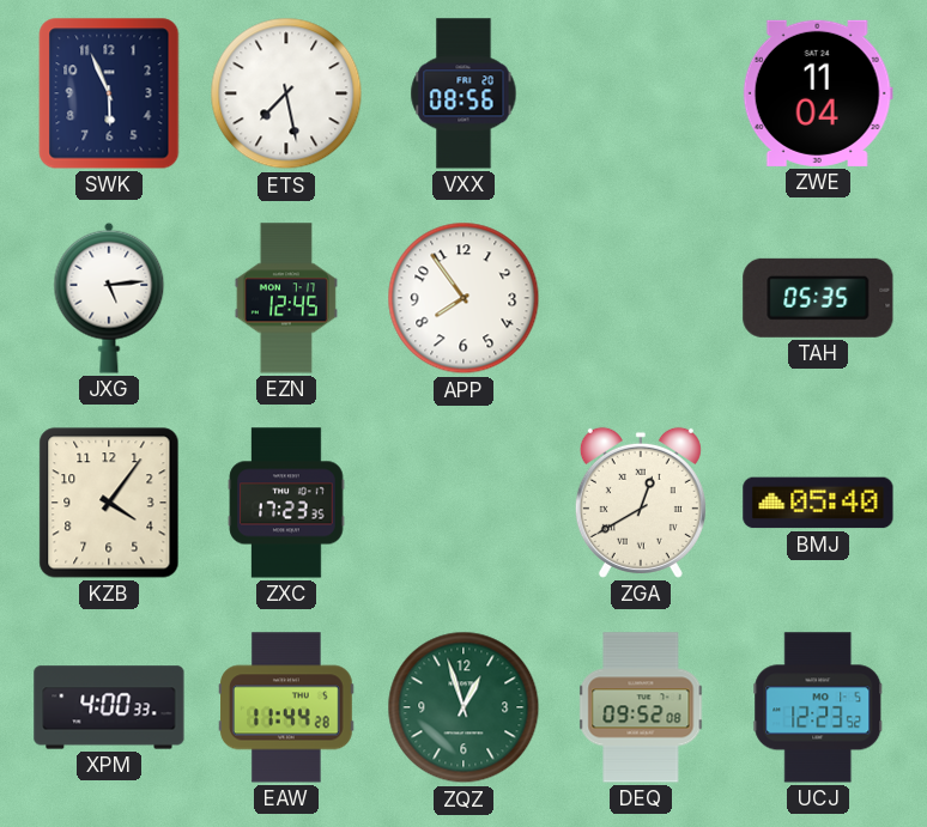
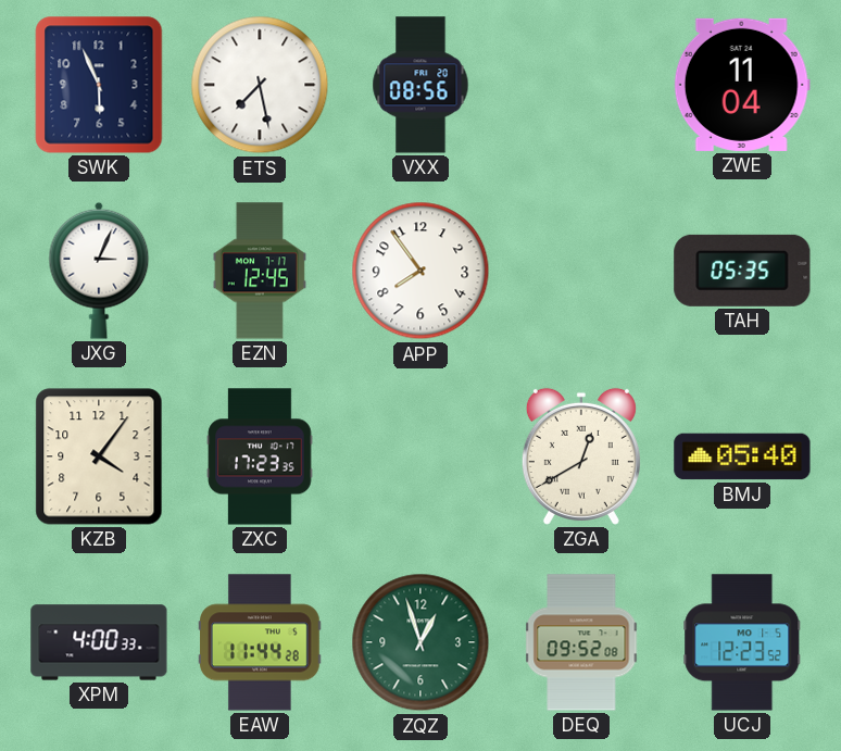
JXG: 5:14 -> 3:04
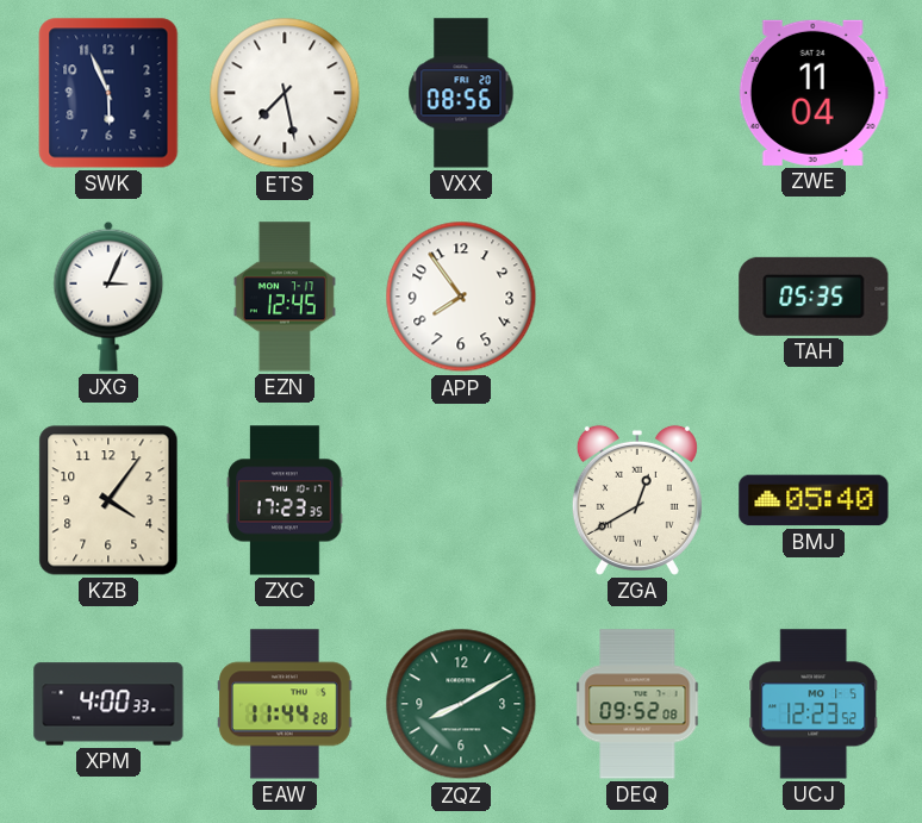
ZQZ: 12:57 -> 8:10
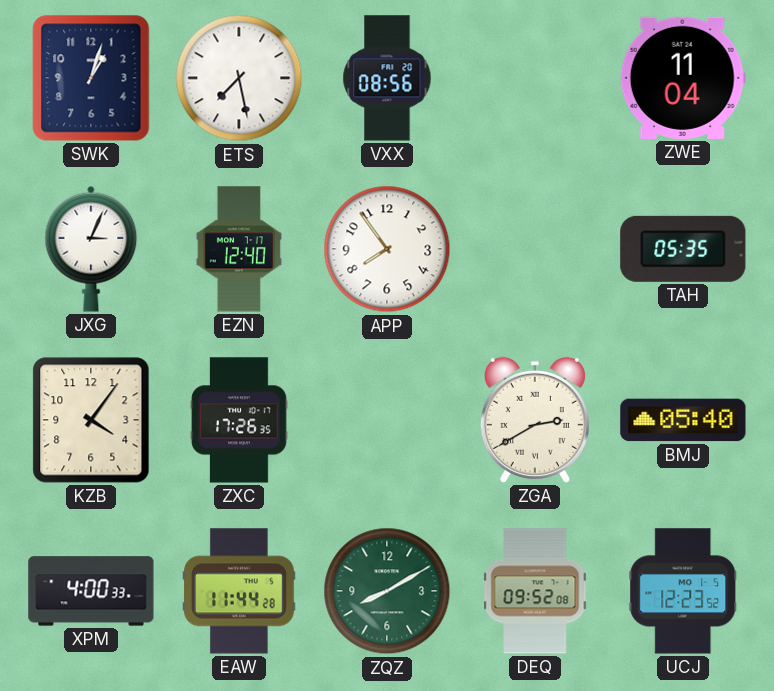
SWK: 5:56 -> 1:03
EZN: 12:45 -> 12:40
ZXC: 17:23 -> 17:26
ZGA: 12:40 -> 2:40
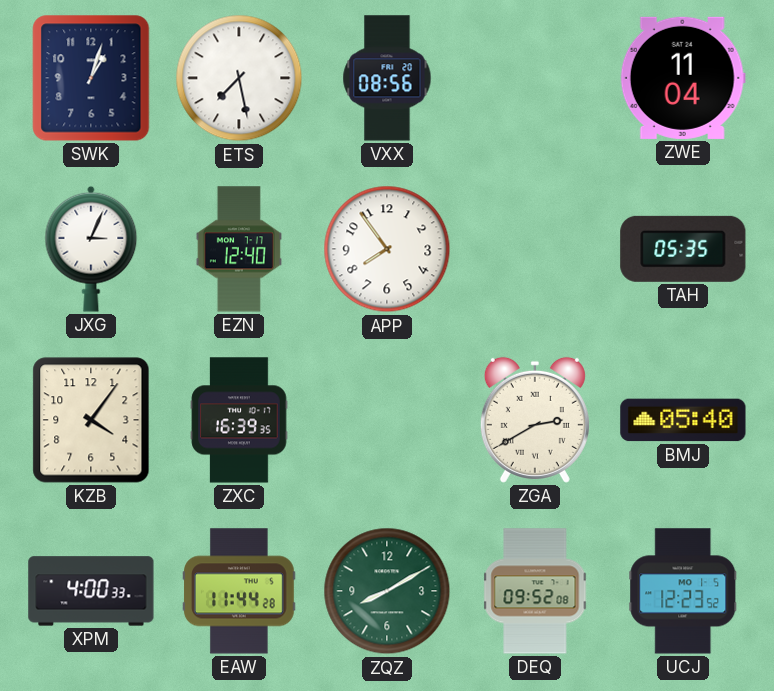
ZXC: 17:26 -> 16:39
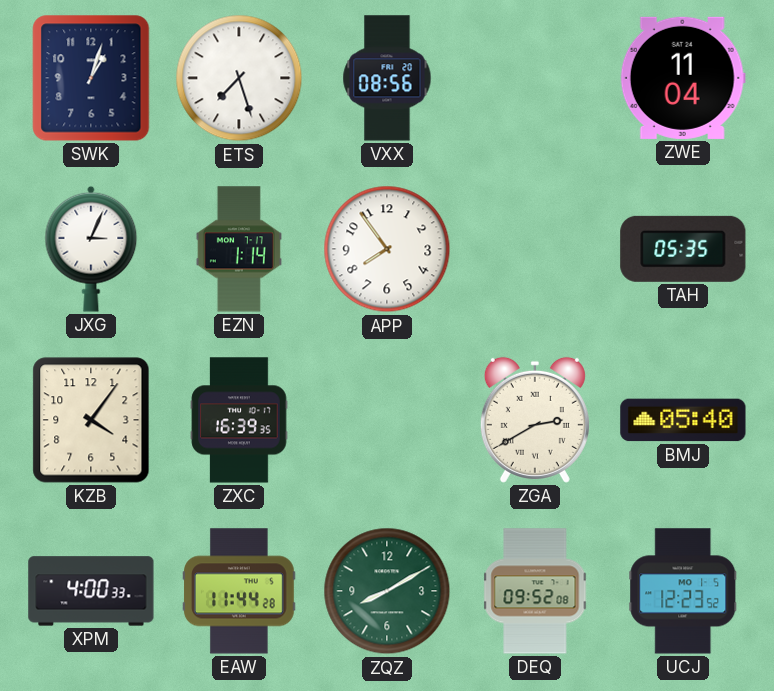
ETS: 7:28 -> 7:27
EZN: 12:40 -> 1:14
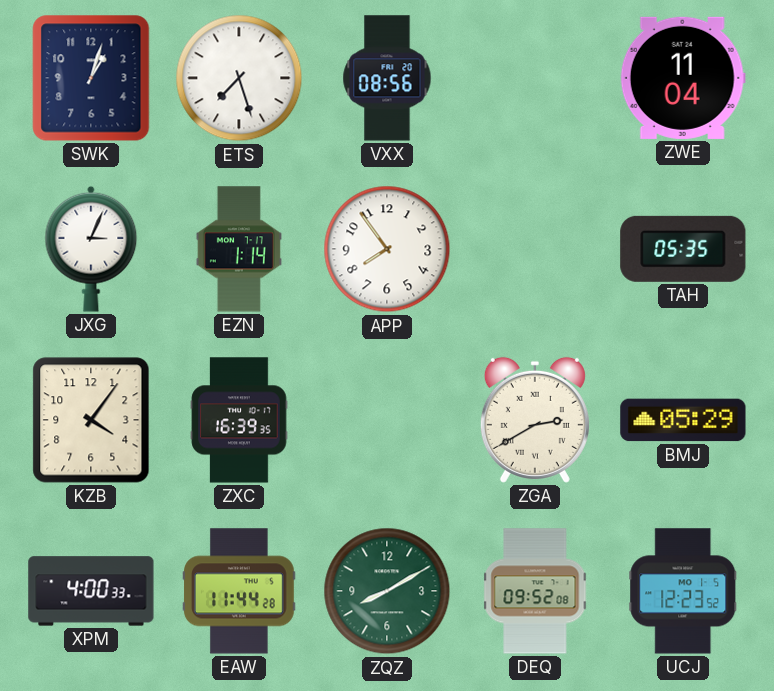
BMJ: 05:40 -> 05:29
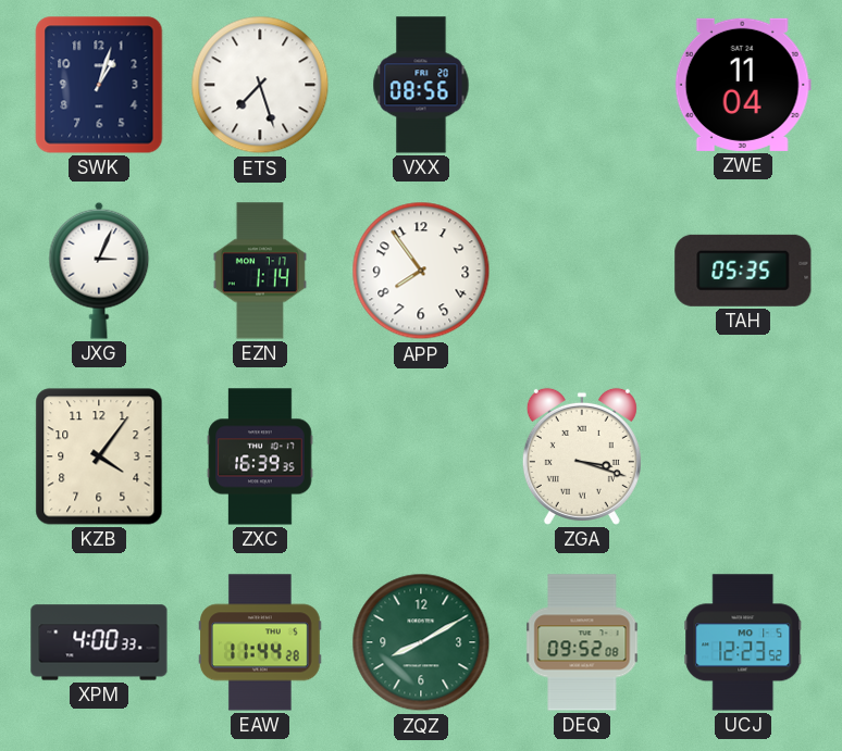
ZGA: 2:40 -> 3:18
BMJ: 05:29 -> none
